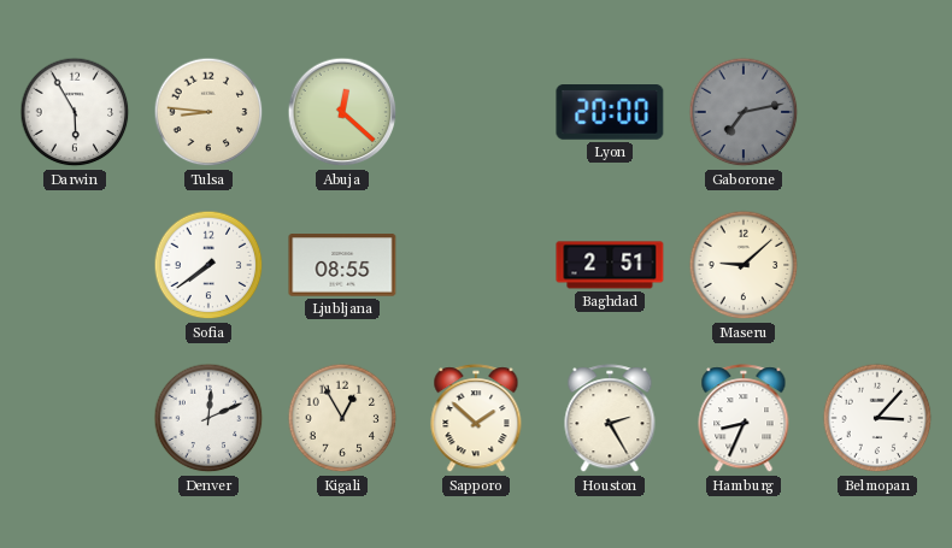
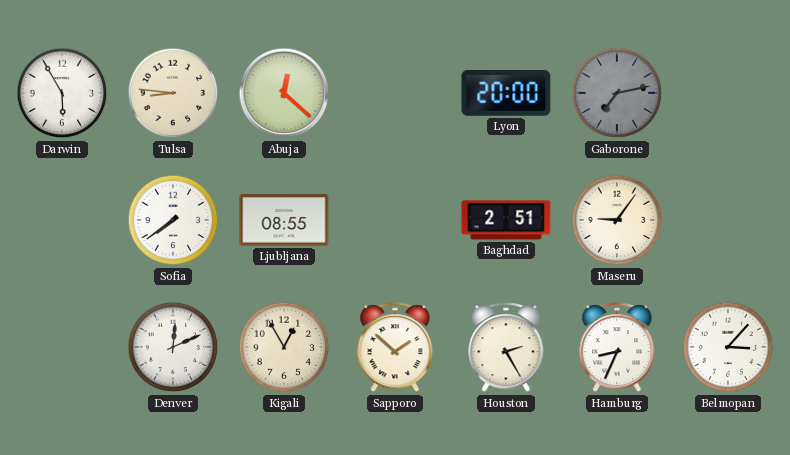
Maseru: 9:08 -> 9:06
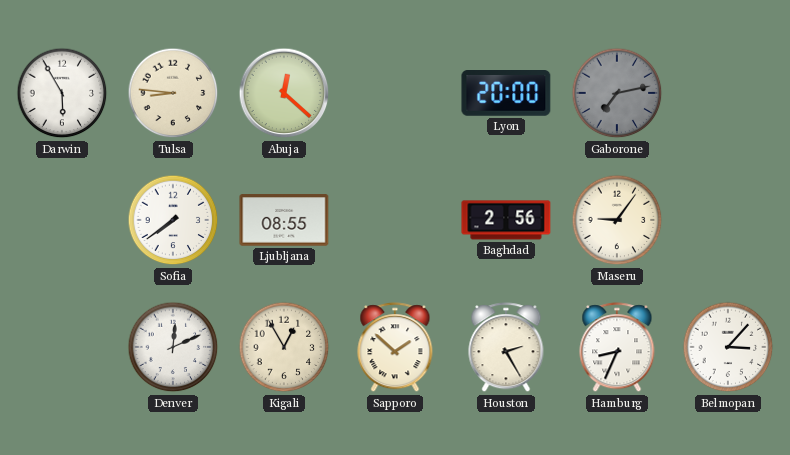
Baghdad: 2:51 -> 2:56
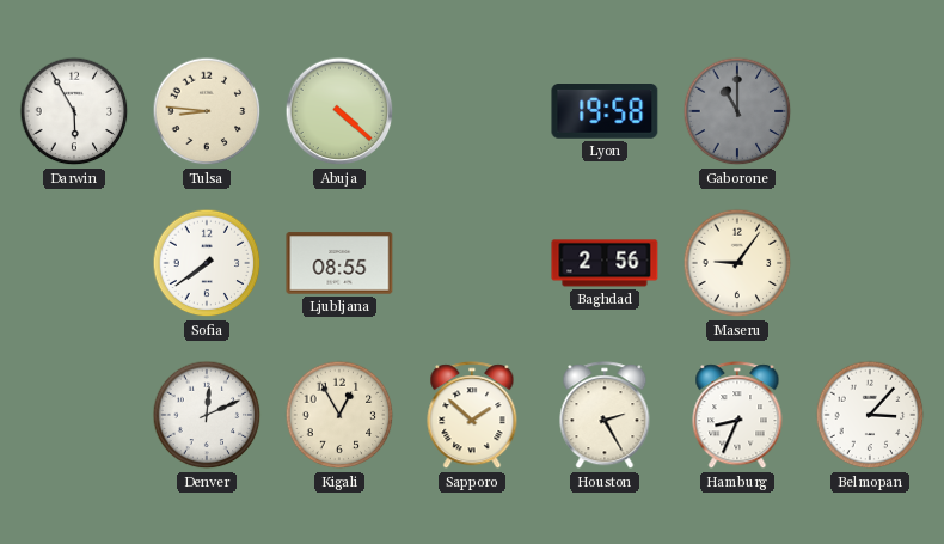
Abuja: 12:22 -> 4:22
Lyon: 20:00 -> 19:58
Gaborone: 7:13 -> 11:00
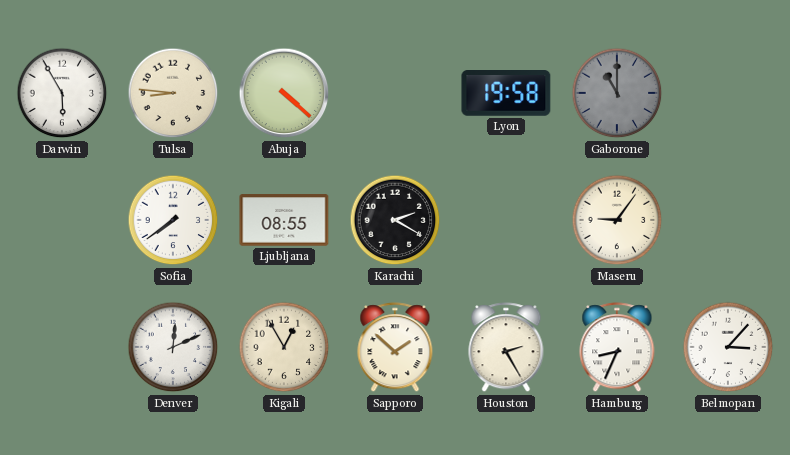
Karachi: none -> 2:20
Baghdad: 2:56 -> none
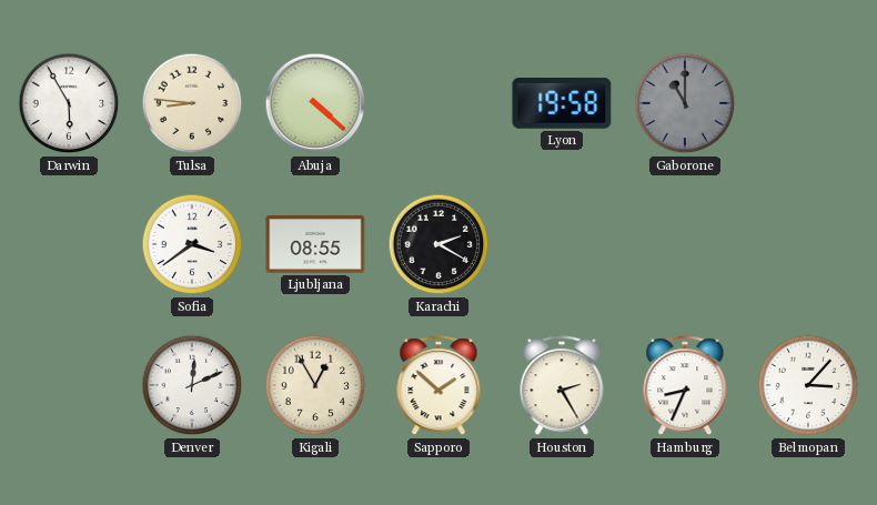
Sofia: 7:39 -> 3:39
Maseru: 9:06 -> none
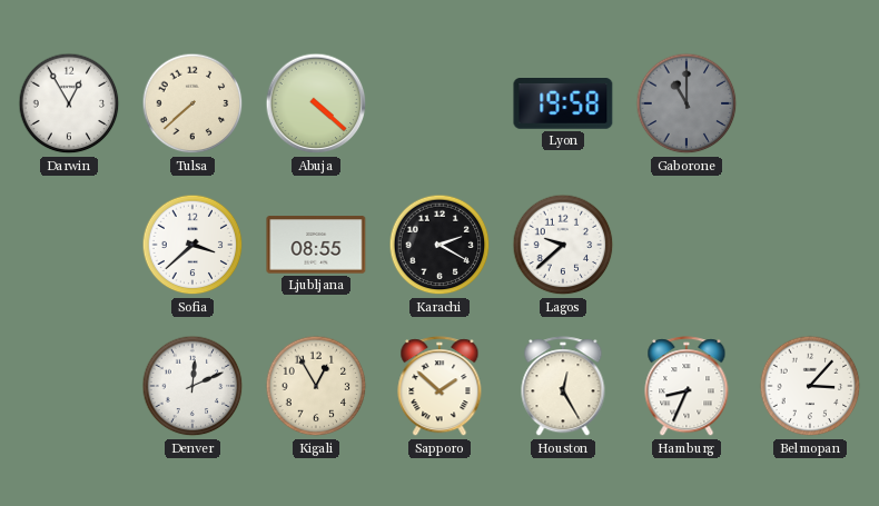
Darwin: 5:55 -> 12:55
Tulsa: 8:46 -> 7:38
Sofia: 3:39 -> 3:38
Lagos: none -> 9:38
Houston: 2:25 -> 12:25
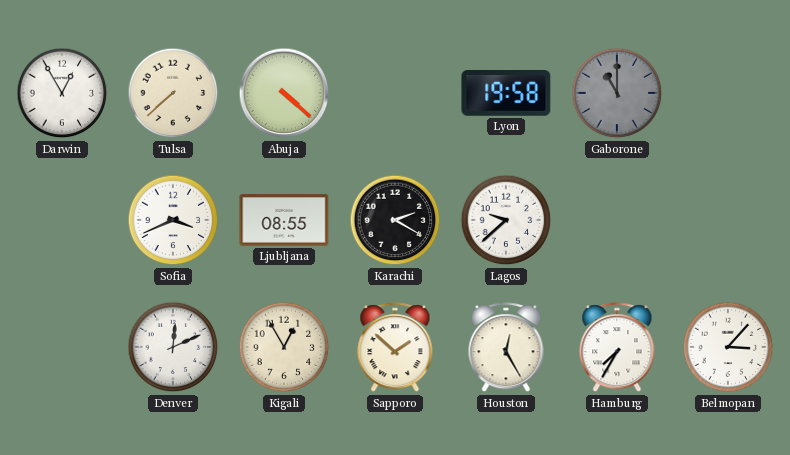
Sofia: 3:38 -> 3:41
Hamburg: 8:34 -> 7:35
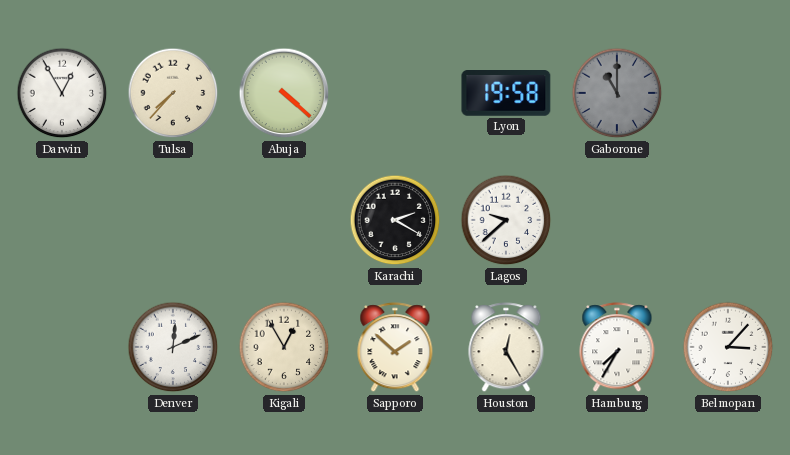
Tulsa: 7:38 -> 7:37
Sofia: 3:41 -> none
Ljubljana: 08:55 -> none
